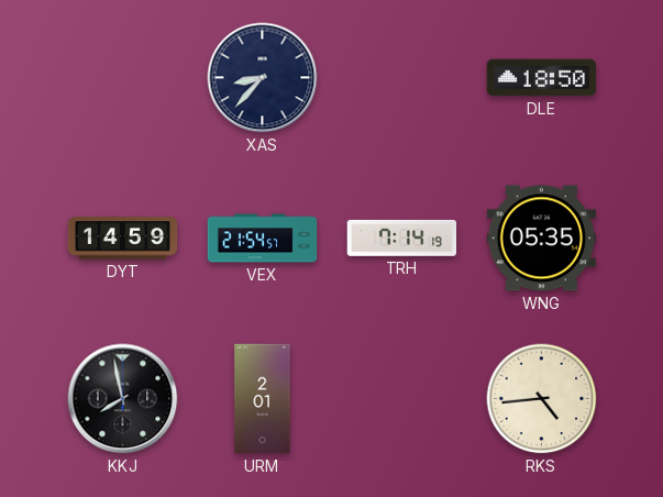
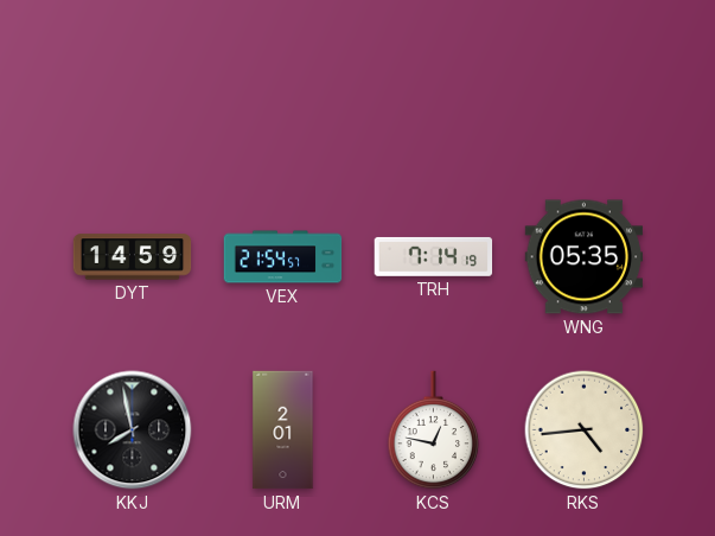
XAS: 8:37 -> none
DLE: 18:50 -> none
KCS: none -> 12:47
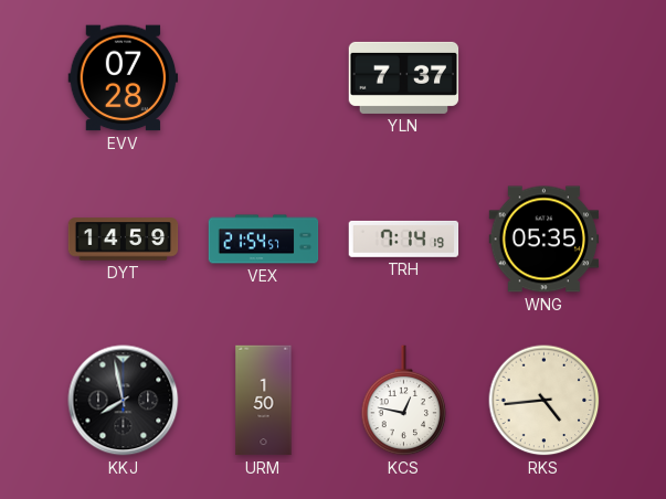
EVV: none -> 07:28
YLN: none -> 7:37
URM: 2:01 -> 1:50
